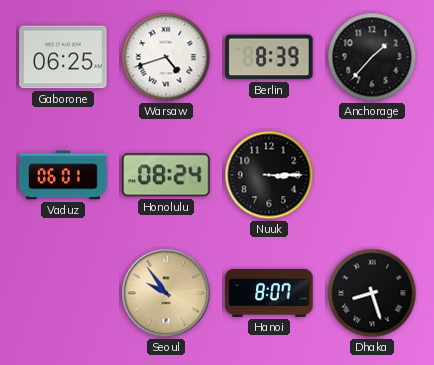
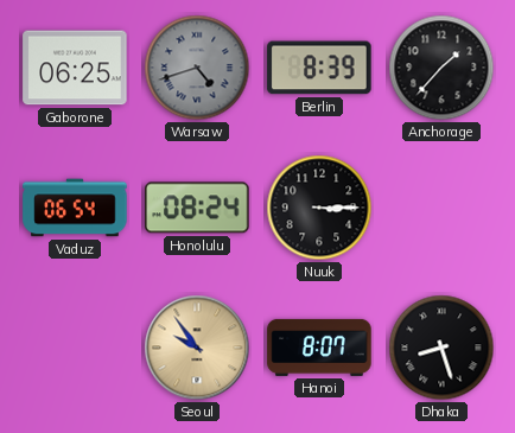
Warsaw dial: white -> grey
Vaduz: 06:01 -> 06:54
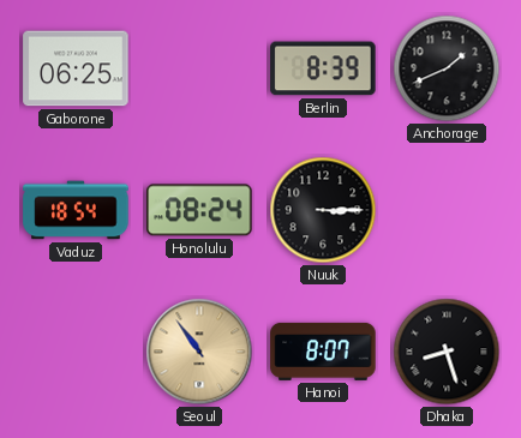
Warsaw: 4:42 -> none
Anchorage: 1:37 -> 1:41
Vaduz: 06:54 -> 18:54
Seoul: 9:54 -> 10:54
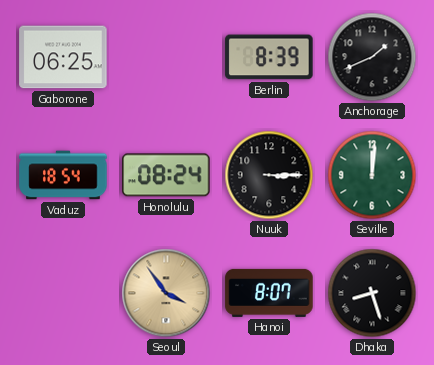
Seville: none -> 12:01
Seoul: 10:54 -> 3:54
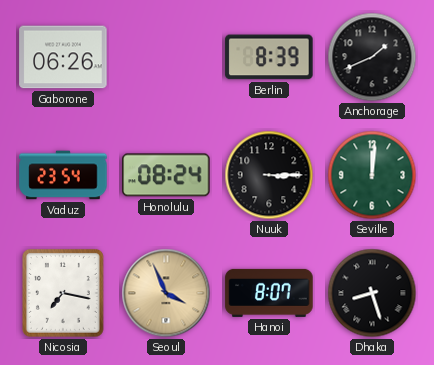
Gaborone: 06:25 -> 06:26
Vaduz: 18:54 -> 23:54
Nicosia: none -> 7:17
Seoul: 3:54 -> 3:56
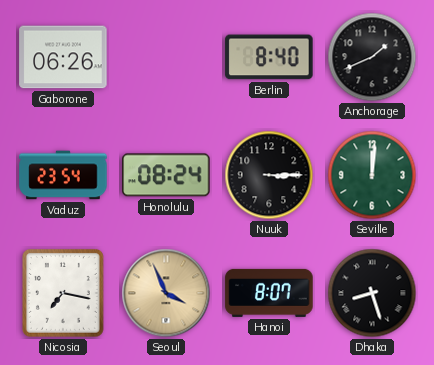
Berlin: 8:39 -> 8:40
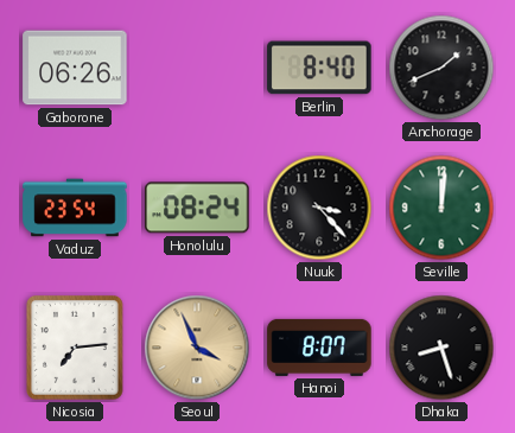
Nuuk: 3:15 -> 3:23
Nicosia: 7:17 -> 7:14
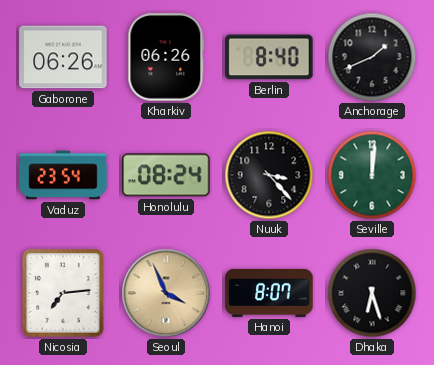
Kharkiv: none -> 06:26
Dhaka: 8:27 -> 6:27
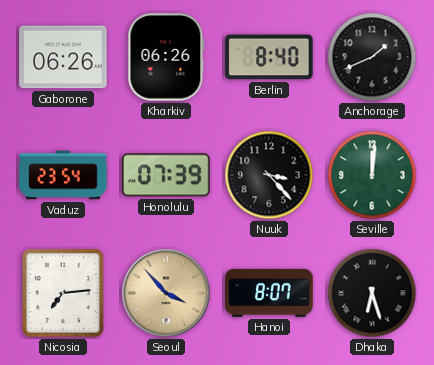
Honolulu: 08:24 -> 07:39
Seoul: 3:56 -> 3:53
